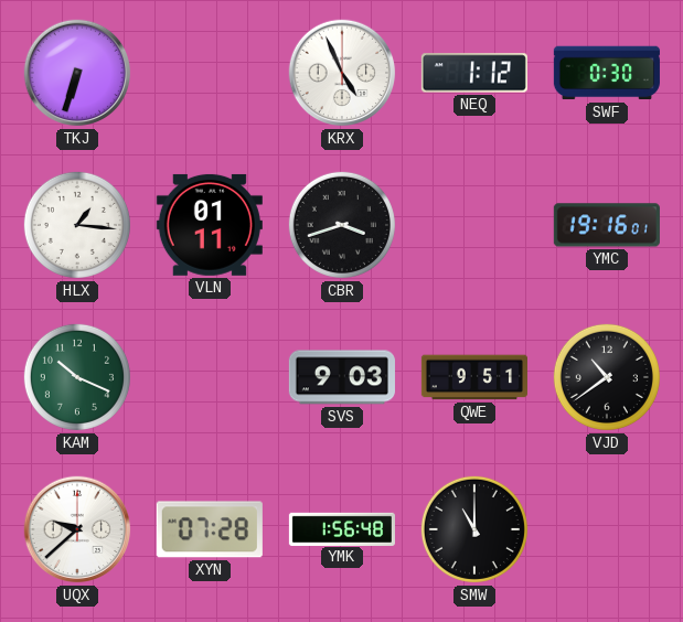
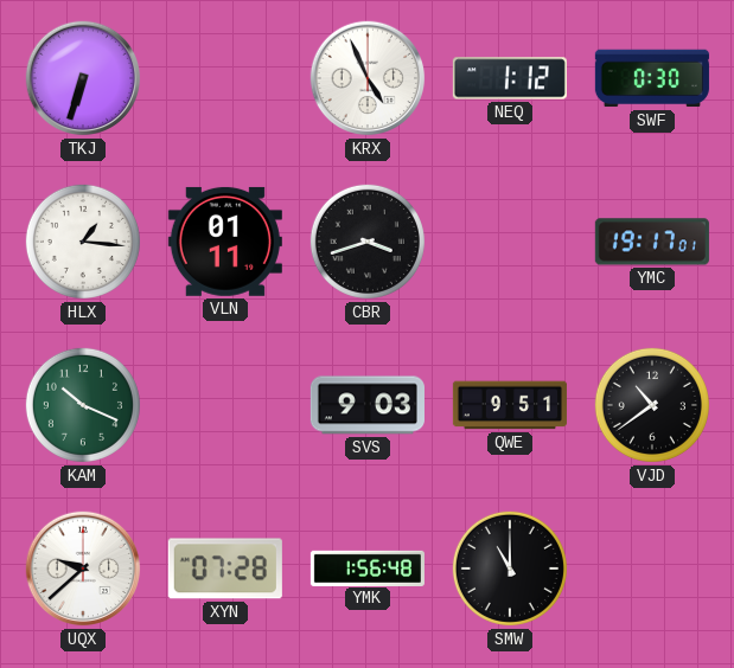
YMC: 19:16 -> 19:17
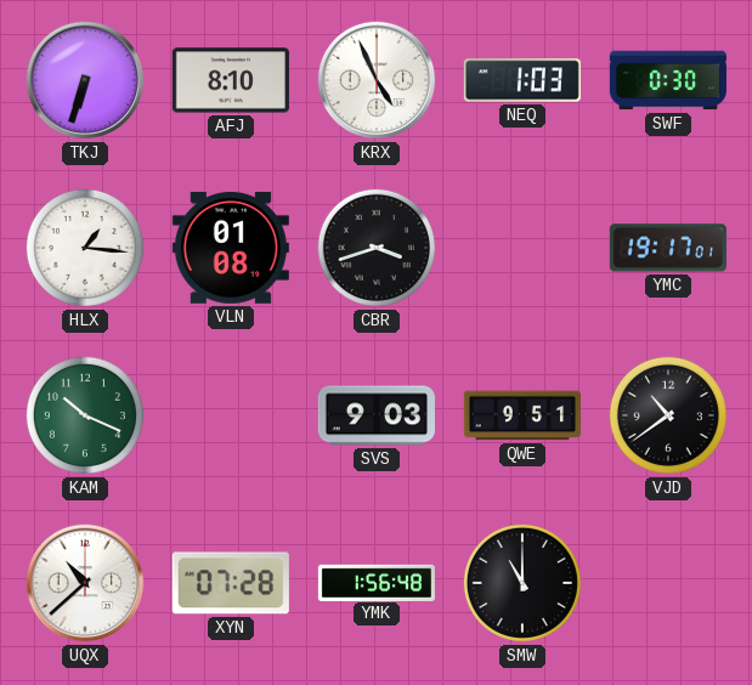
AFJ: none -> 8:10
NEQ: 1:12 -> 1:03
VLN: 01:11 -> 01:08
UQX: 9:38 -> 10:38
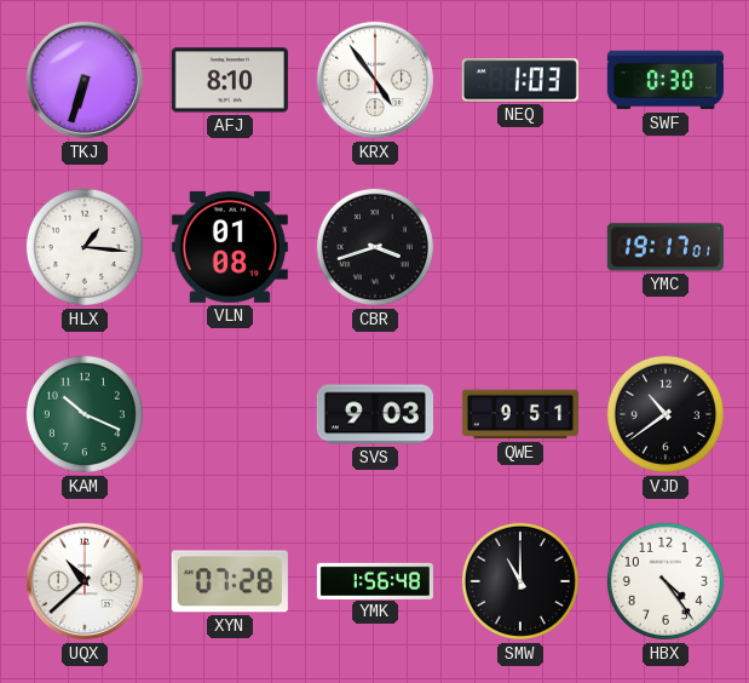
KRX: 4:56 -> 4:54
HBX: none -> 4:24
